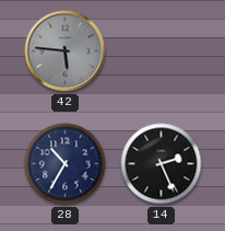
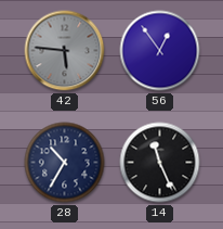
56: none -> 12:54
14: 2:26 -> 11:26
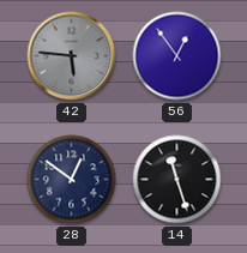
28: 10:35 -> 12:51
14: 11:26 -> 11:27
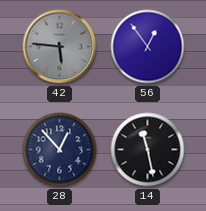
28: 12:51 -> 12:53
14: 11:27 -> 11:28
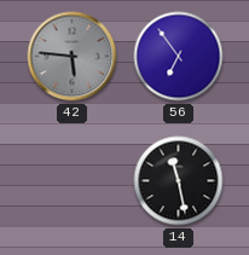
56: 12:54 -> 6:54
28: 12:53 -> none
